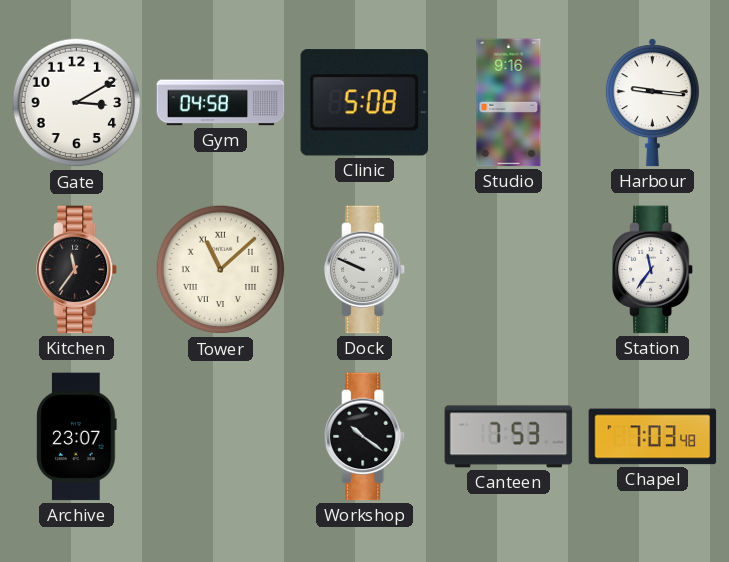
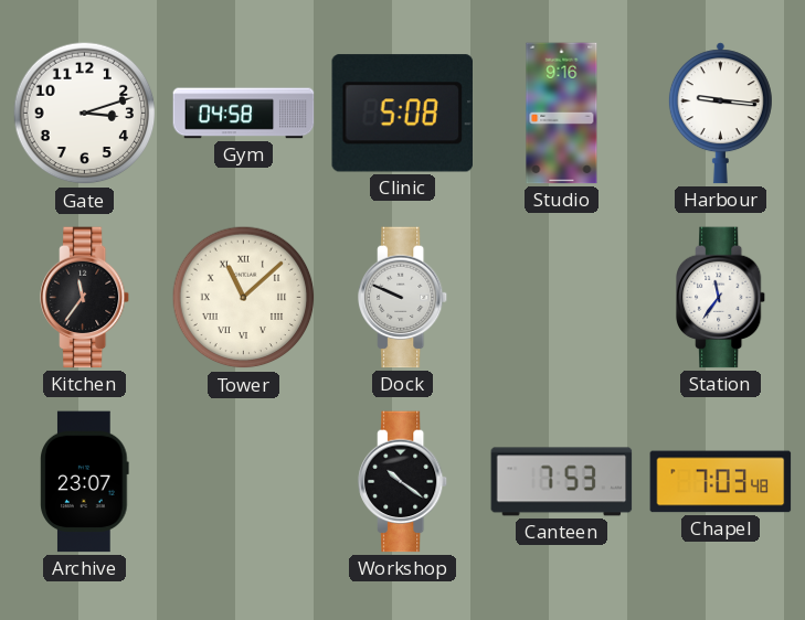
Gate: 3:10 -> 3:12
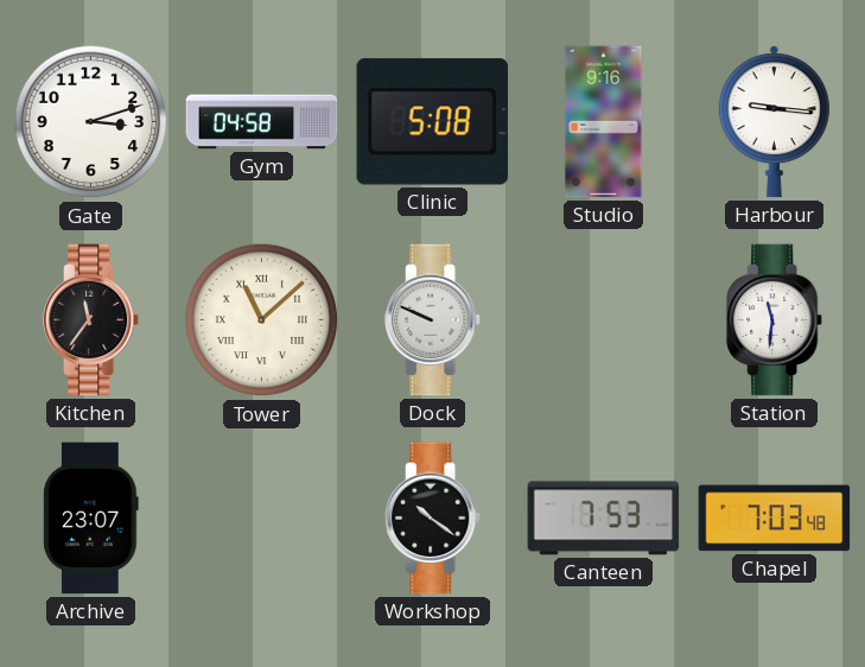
Station: 11:36 -> 11:31
